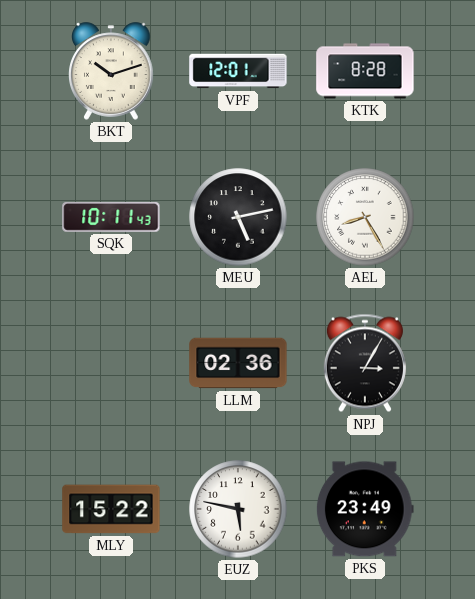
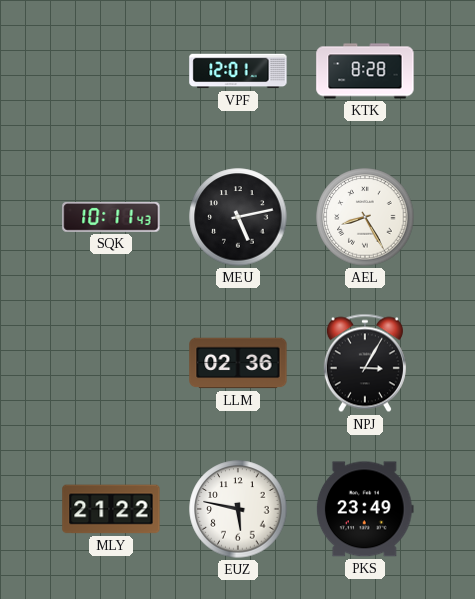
BKT: 10:12 -> none
MLY: 15:22 -> 21:22
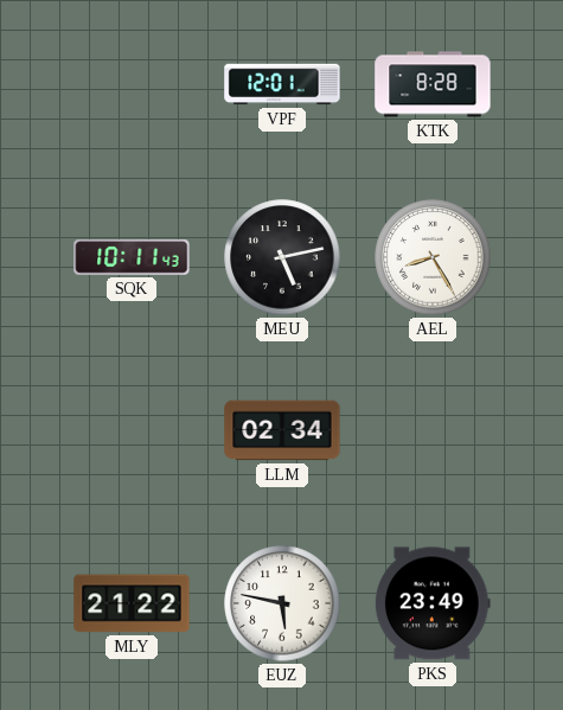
LLM: 02:36 -> 02:34
NPJ: 3:05 -> none
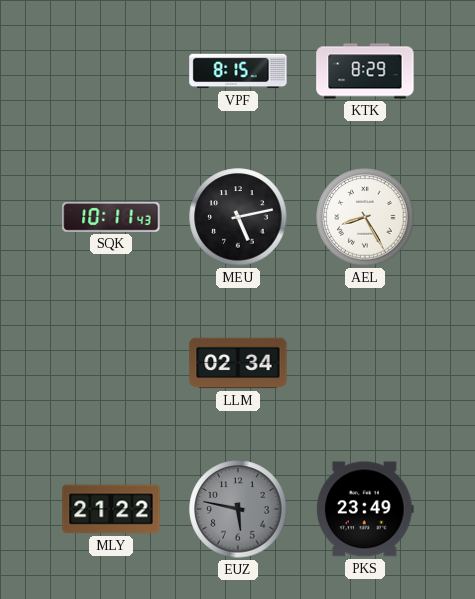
VPF: 12:01 -> 8:15
KTK: 8:28 -> 8:29
EUZ dial: white -> grey
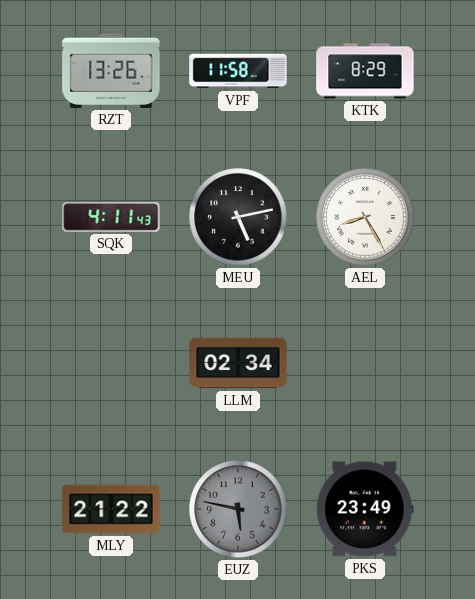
RZT: none -> 13:26
VPF: 8:15 -> 11:58
SQK: 10:11 -> 4:11
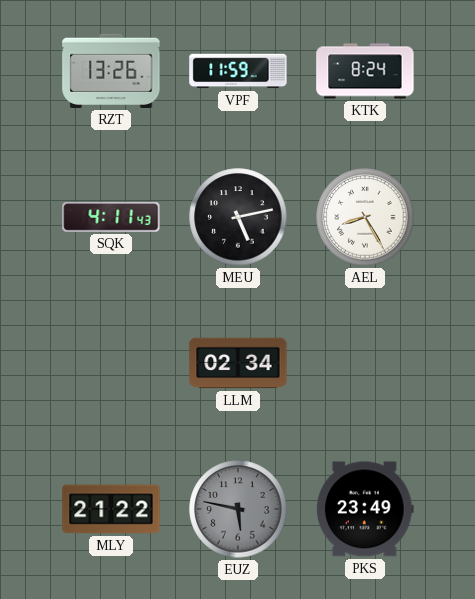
VPF: 11:58 -> 11:59
KTK: 8:29 -> 8:24
